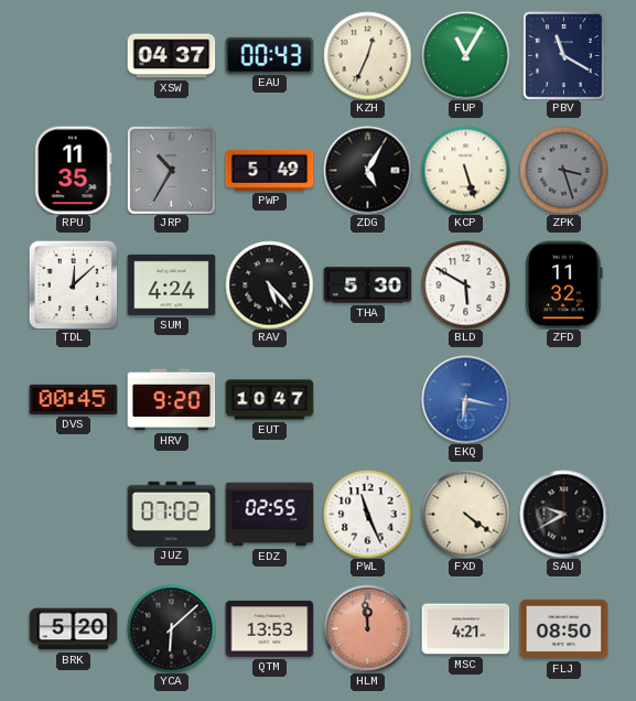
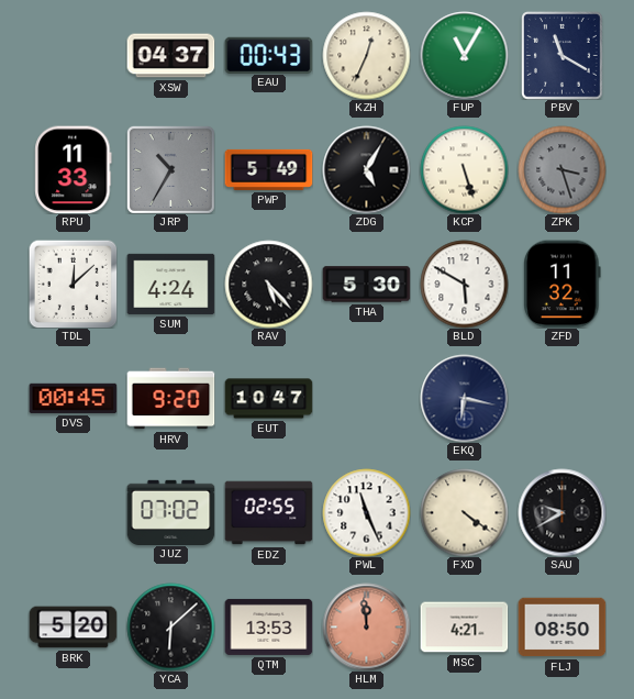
RPU: 11:35 -> 11:33
EKQ dial: blue -> navy
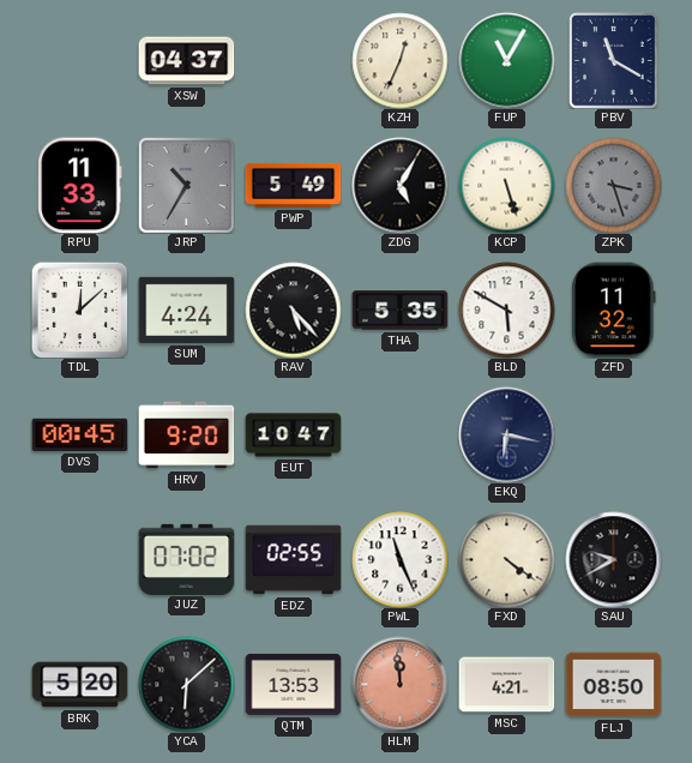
EAU: 00:43 -> none
THA: 5:30 -> 5:35
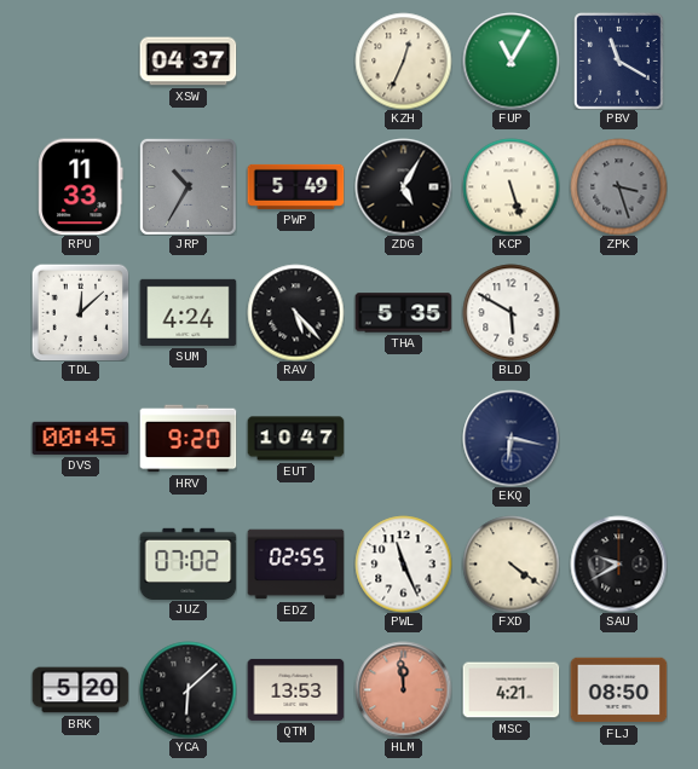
ZFD: 11:32 -> none
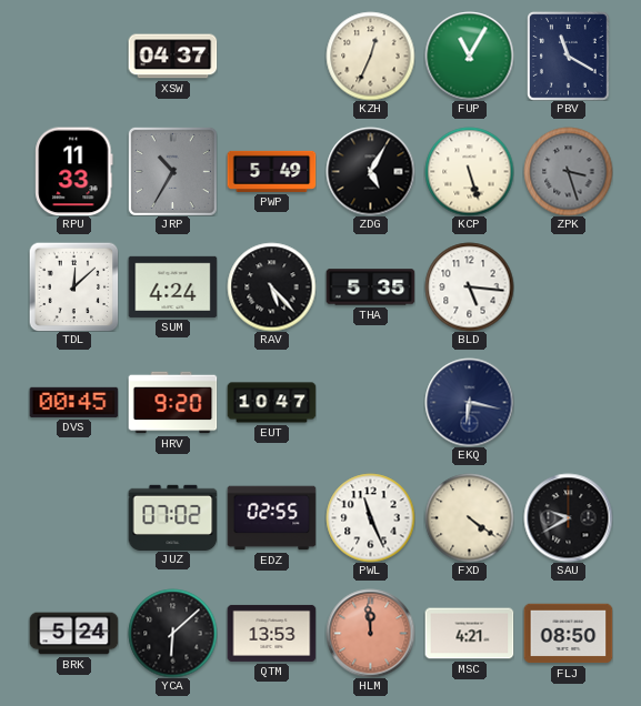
BLD: 5:50 -> 5:16
BRK: 5:20 -> 5:24
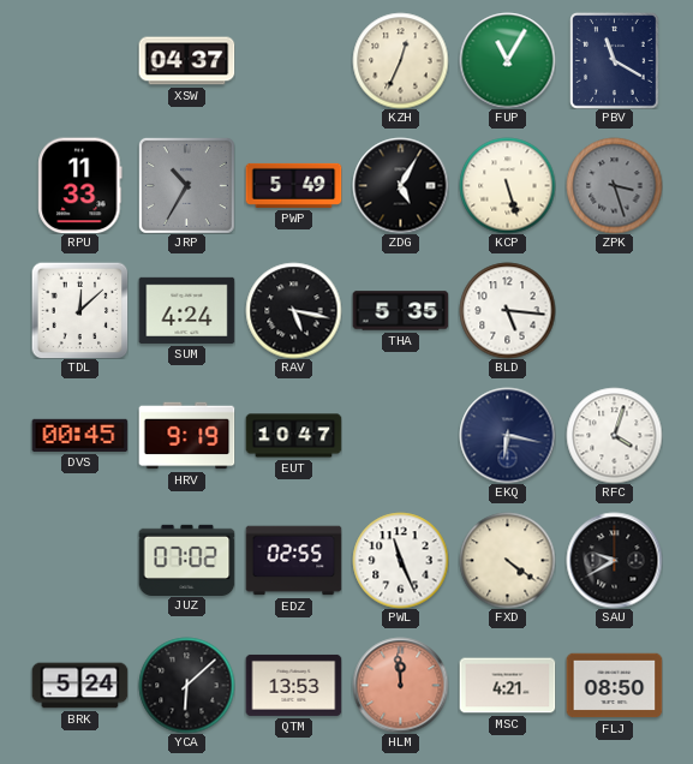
RAV: 5:23 -> 5:17
HRV: 9:20 -> 9:19
RFC: none -> 4:03
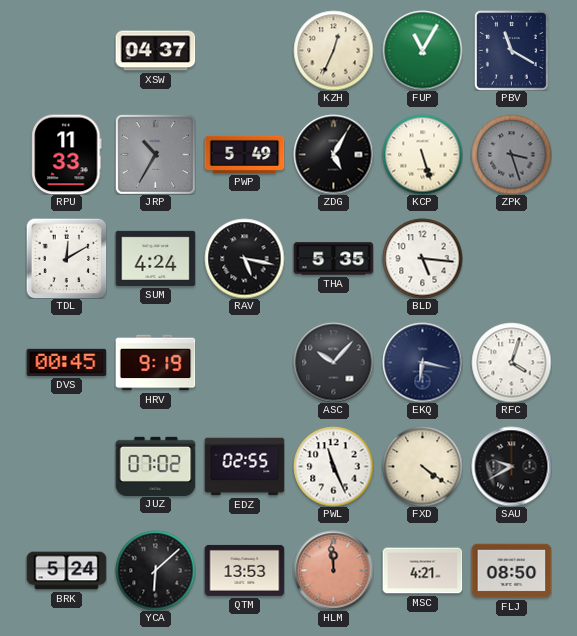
TDL: 12:08 -> 12:10
EUT: 10:47 -> none
ASC: none -> 10:07
